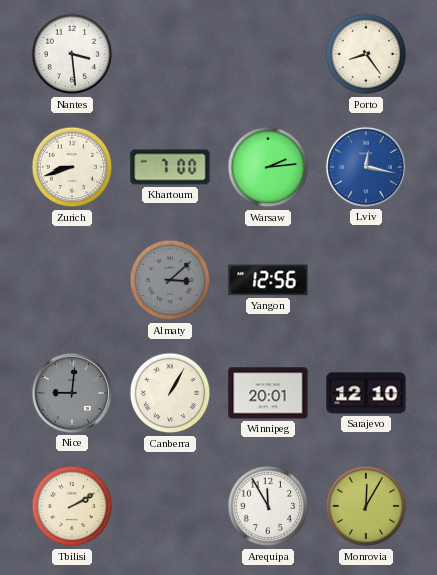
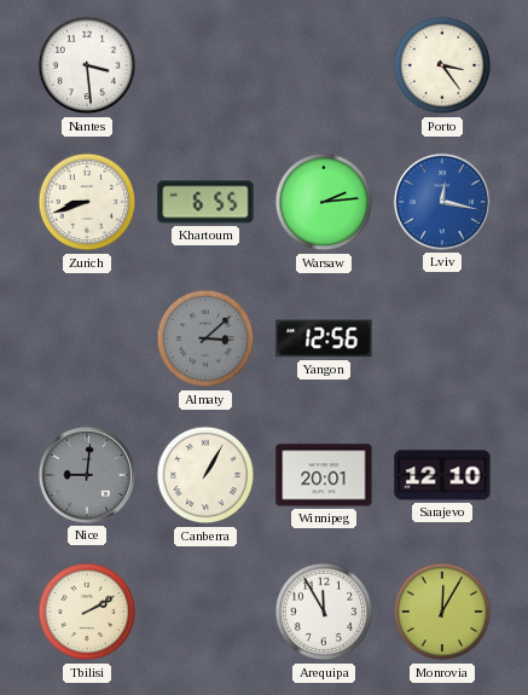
Porto: 8:24 -> 3:24
Khartoum: 7:00 -> 6:55
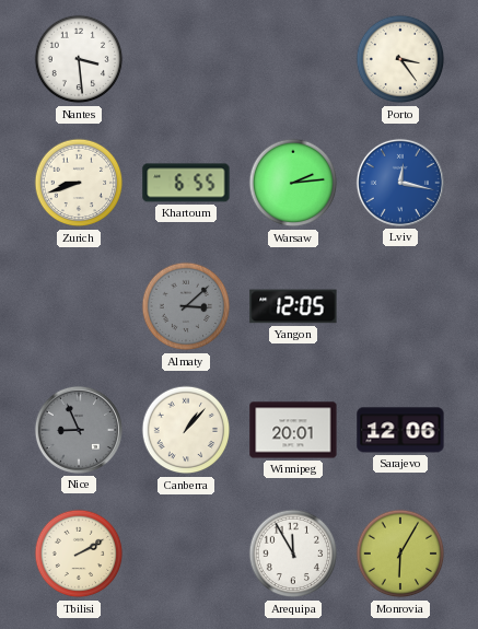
Yangon: 12:56 -> 12:05
Nice: 9:01 -> 8:56
Canberra: 1:05 -> 1:07
Sarajevo: 12:10 -> 12:06
Monrovia: 12:05 -> 6:05
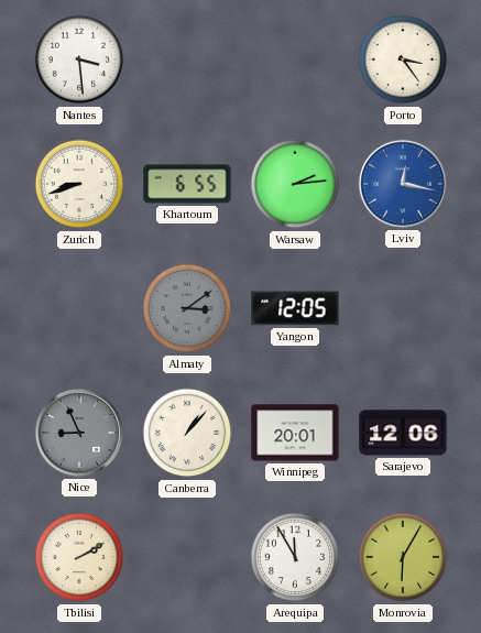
Almaty: 3:08 -> 3:09
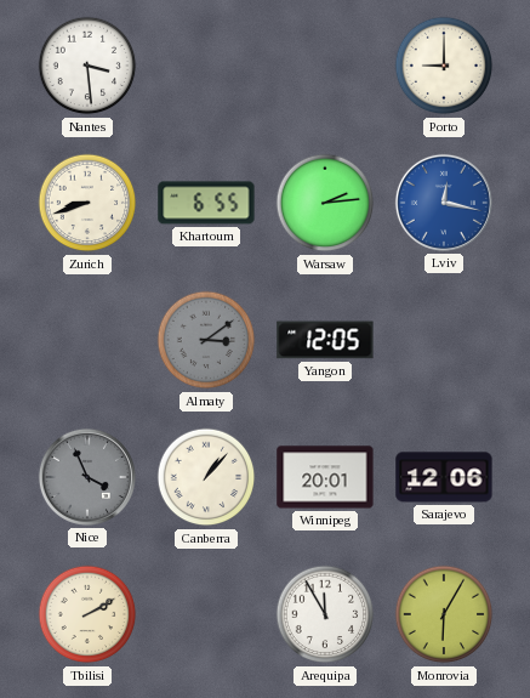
Porto: 3:24 -> 9:00
Nice: 8:56 -> 3:56
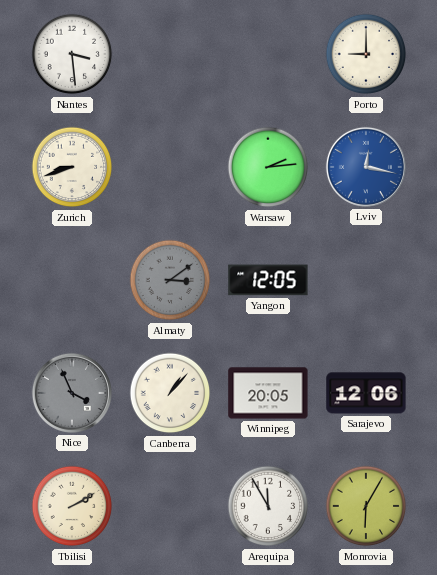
Khartoum: 6:55 -> none
Winnipeg: 20:01 -> 20:05
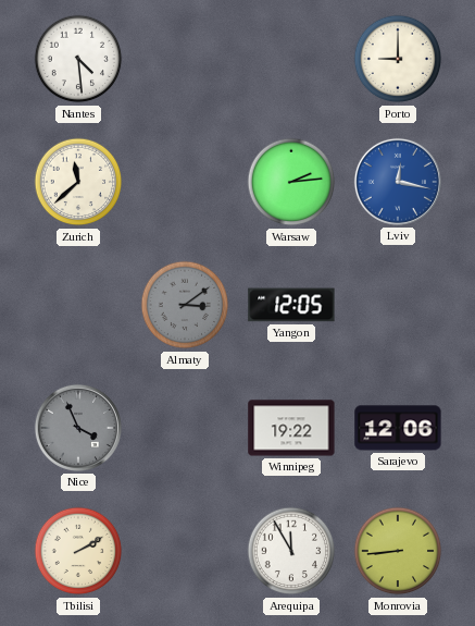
Nantes: 3:29 -> 4:29
Zurich: 8:42 -> 11:38
Canberra: 1:07 -> none
Winnipeg: 20:05 -> 19:22
Monrovia: 6:05 -> 8:44
